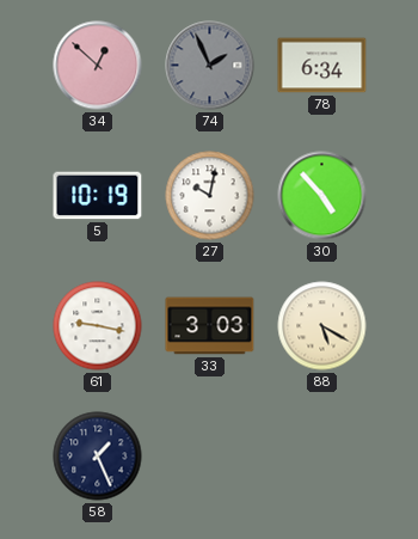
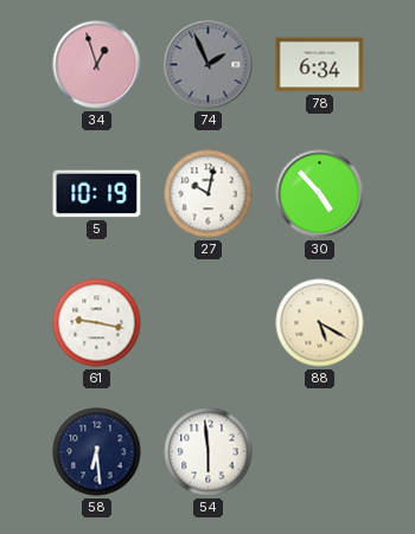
34: 12:52 -> 12:57
33: 3:03 -> none
58: 1:26 -> 6:29
54: none -> 5:59
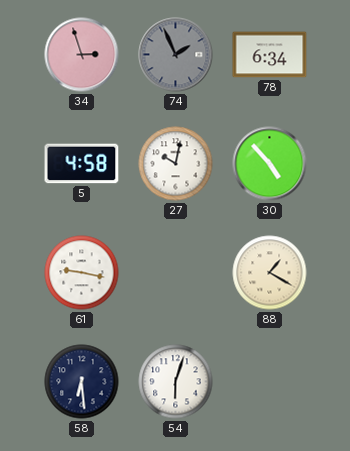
34: 12:57 -> 2:57
5: 10:19 -> 4:58
88: 5:20 -> 1:20
54: 5:59 -> 6:03
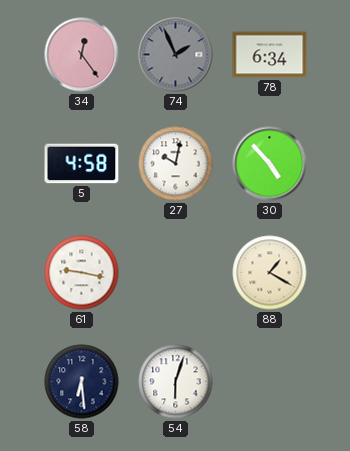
34: 2:57 -> 12:24
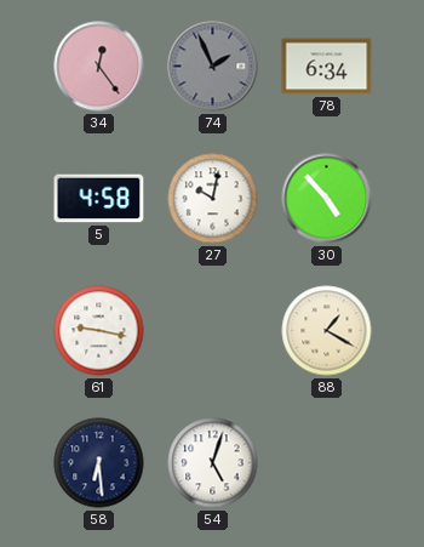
54: 6:03 -> 5:03
